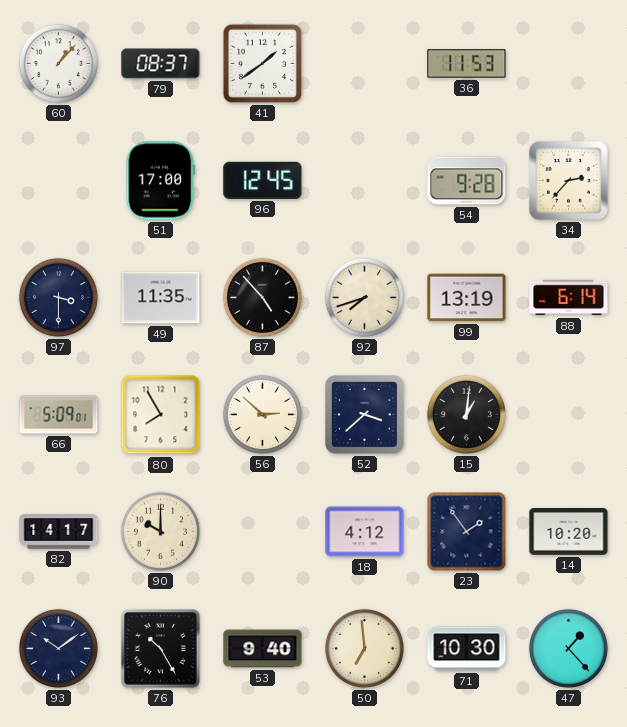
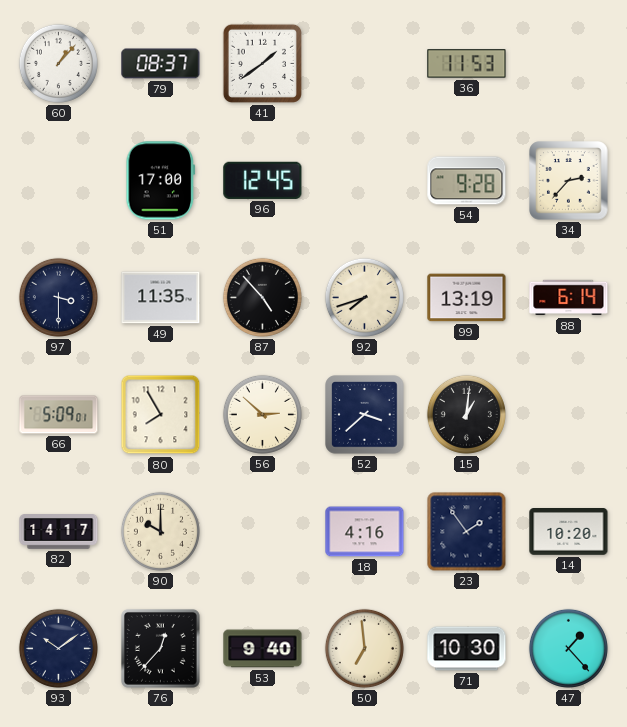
18: 4:12 -> 4:16
76: 10:25 -> 12:37
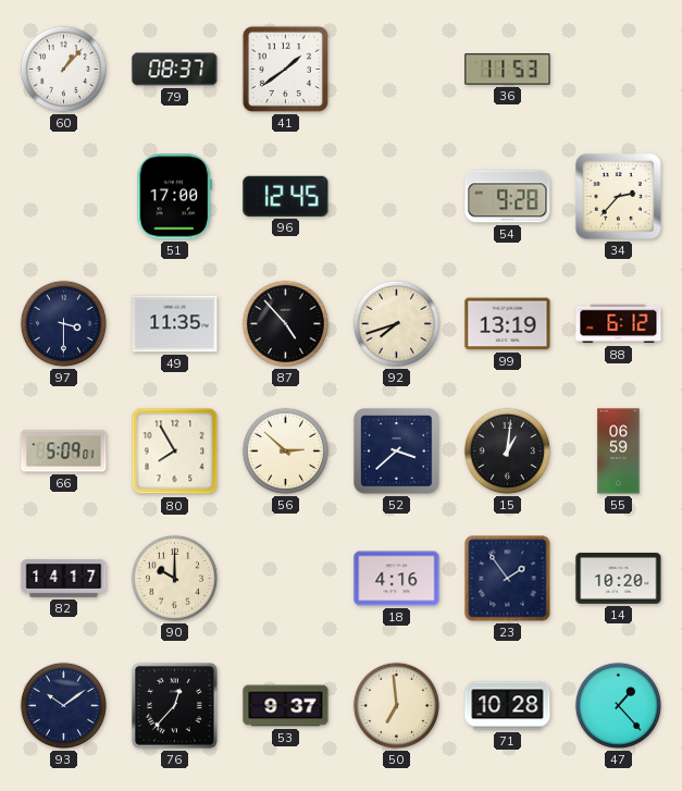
88: 6:14 -> 6:12
55: none -> 06:59
53: 9:40 -> 9:37
71: 10:30 -> 10:28
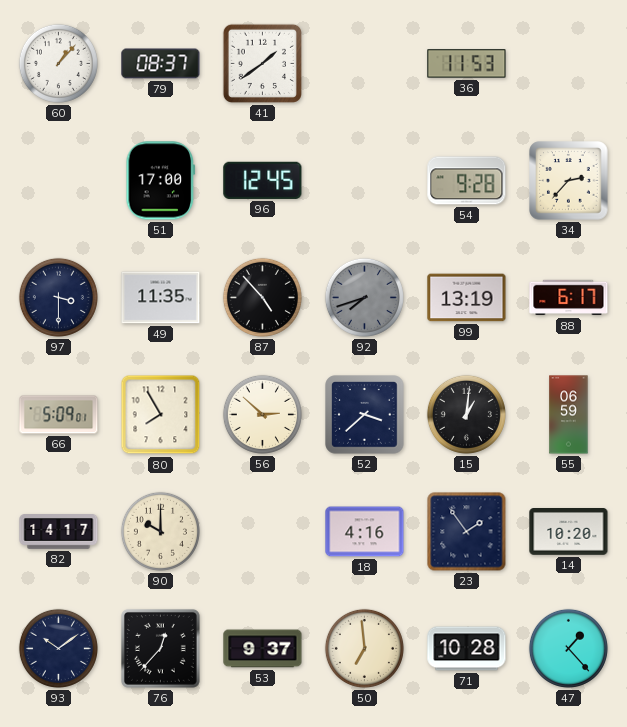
92 dial: cream -> grey
88: 6:12 -> 6:17
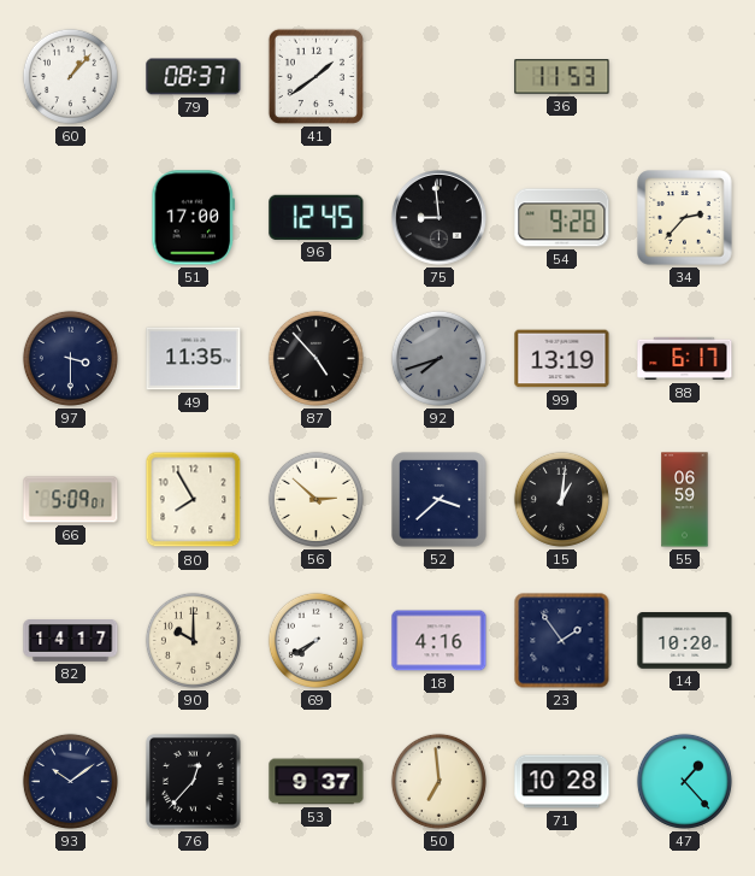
75: none -> 8:59
69: none -> 7:40
